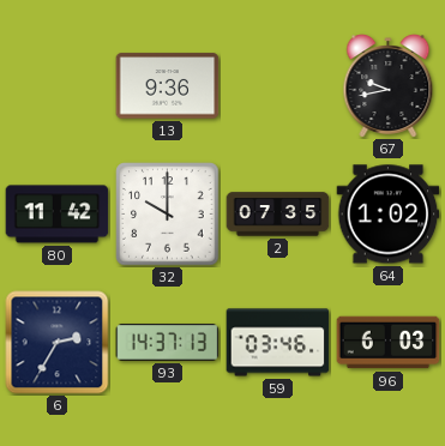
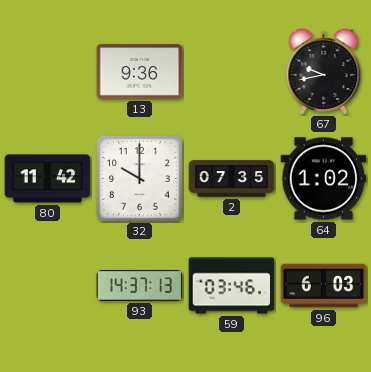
6: 2:35 -> none
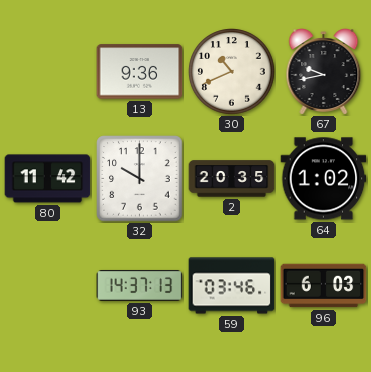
30: none -> 10:41
2: 07:35 -> 20:35
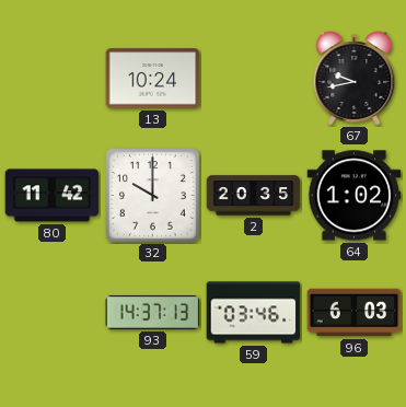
13: 9:36 -> 10:24
30: 10:41 -> none
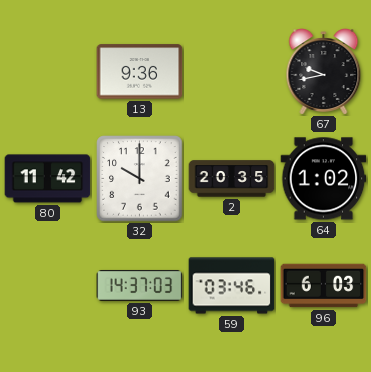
13: 10:24 -> 9:36
93: 14:37:13 -> 14:37:03
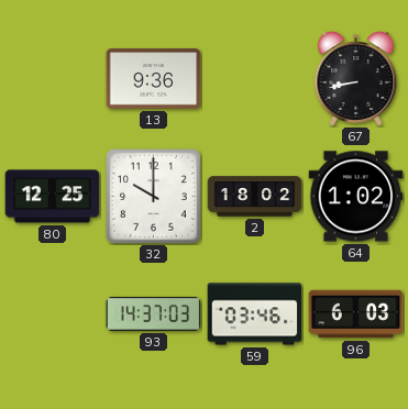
67: 9:43 -> 8:43
80: 11:42 -> 12:25
2: 20:35 -> 18:02
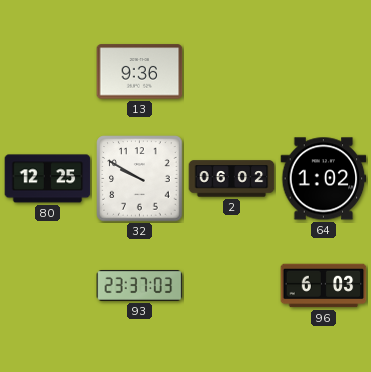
67: 8:43 -> none
32: 10:00 -> 9:50
2: 18:02 -> 06:02
93: 14:37 -> 23:37
59: 03:46 -> none
